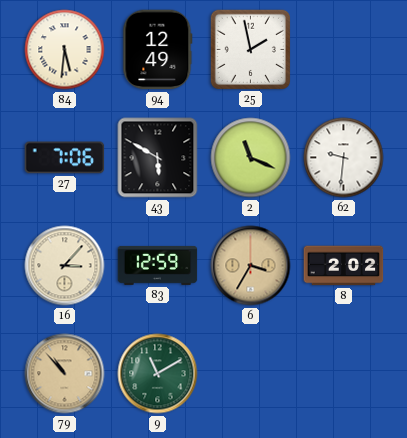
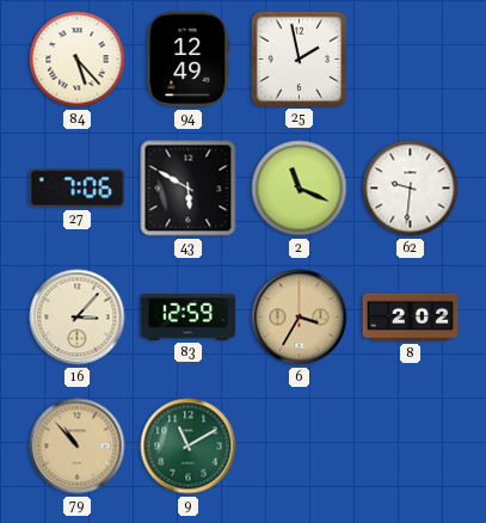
84: 5:31 -> 5:23
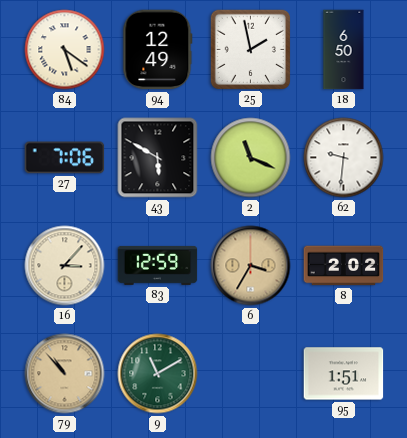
84: 5:23 -> 5:21
18: none -> 6:50
95: none -> 1:51
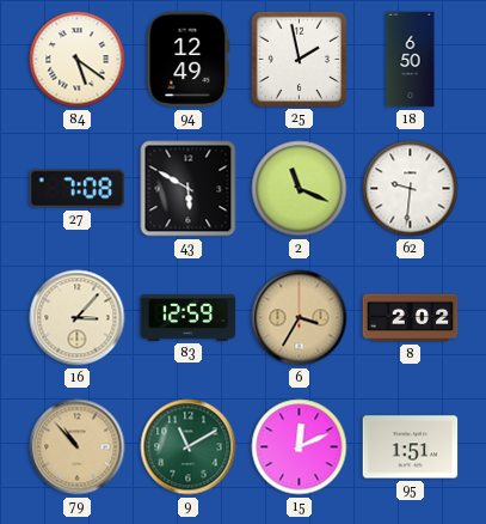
27: 7:06 -> 7:08
15: none -> 12:11
